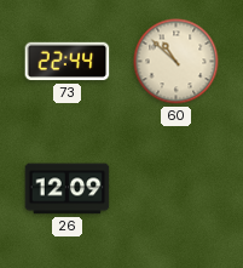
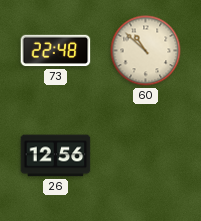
73: 22:44 -> 22:48
26: 12:09 -> 12:56
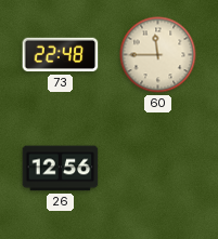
60: 10:52 -> 11:45
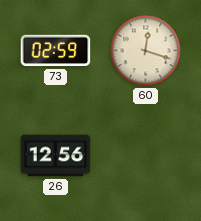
73: 22:48 -> 02:59
60: 11:45 -> 12:18
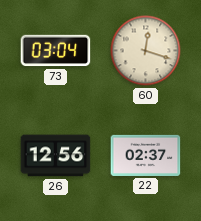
73: 02:59 -> 03:04
22: none -> 02:37
